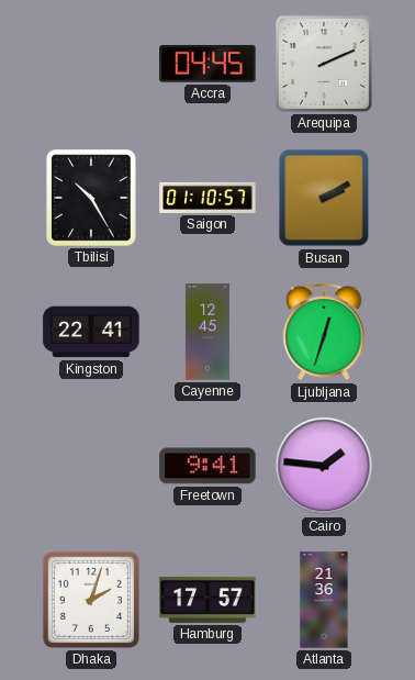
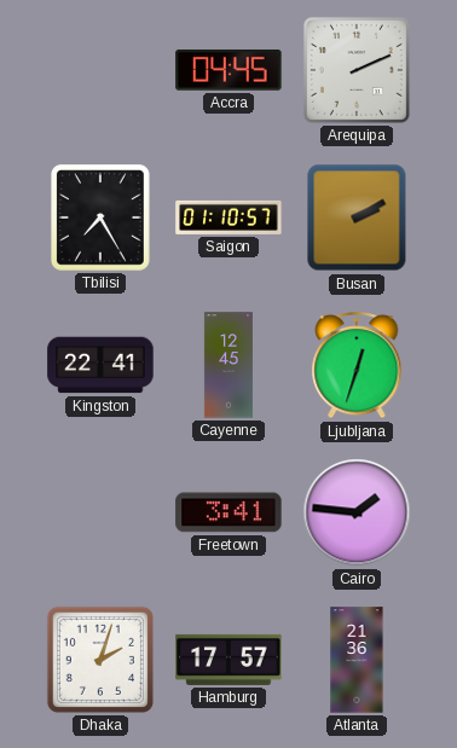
Tbilisi: 10:25 -> 7:25
Freetown: 9:41 -> 3:41
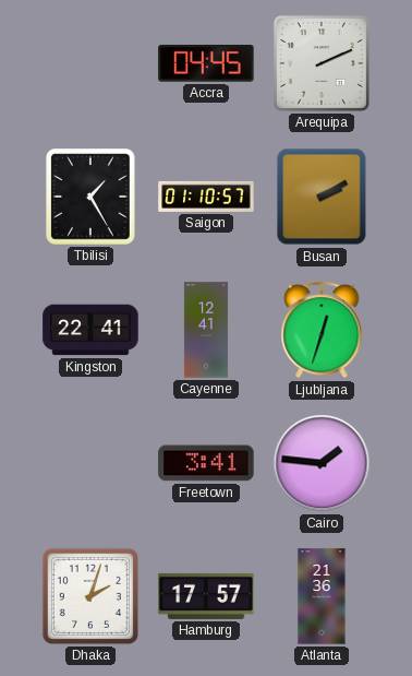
Tbilisi: 7:25 -> 1:25
Cayenne: 12:45 -> 12:41
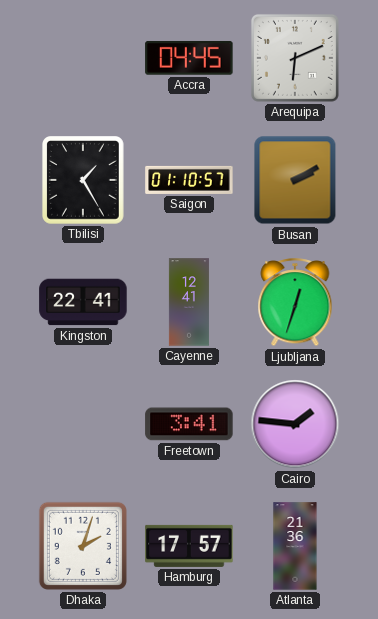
Arequipa: 2:11 -> 6:11
